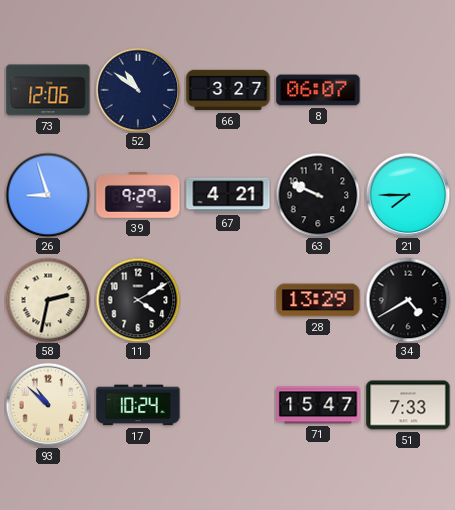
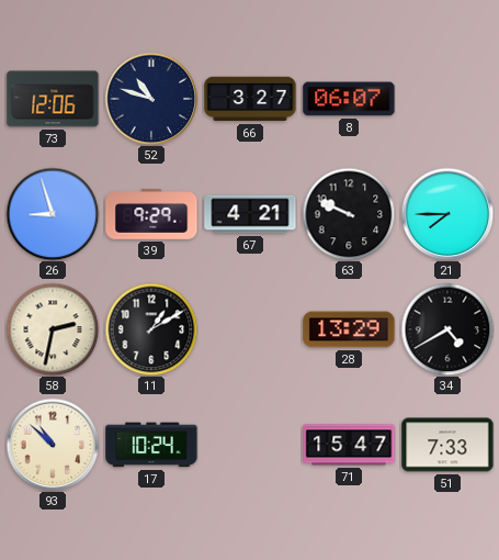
52: 10:51 -> 10:48
11: 4:10 -> 1:10
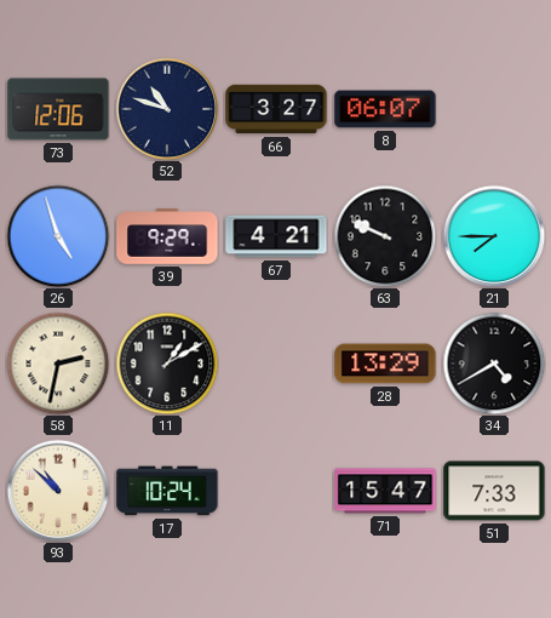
26: 8:57 -> 4:57
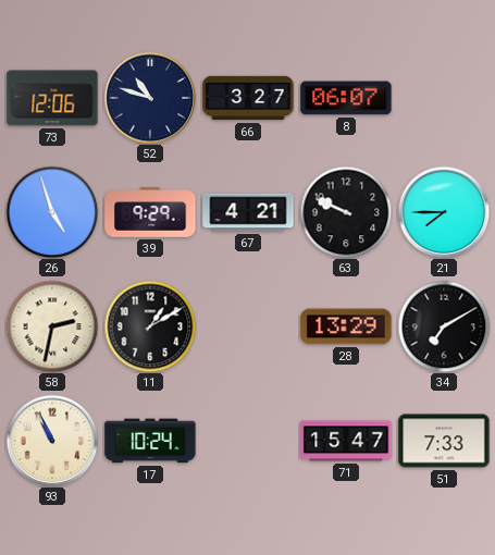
34: 4:40 -> 7:10
93: 10:52 -> 10:56
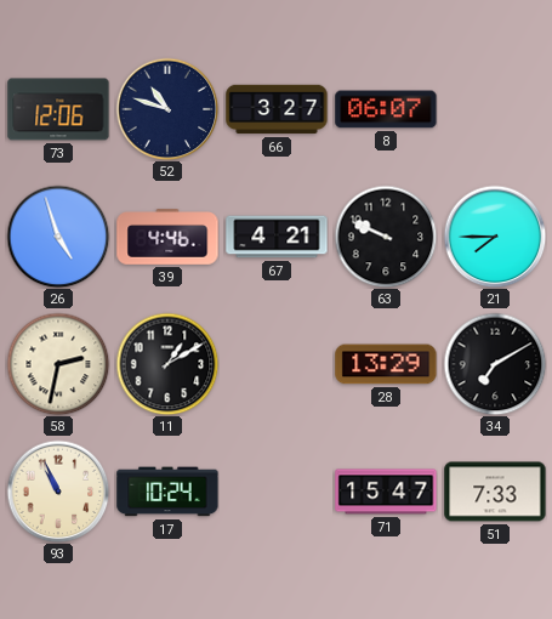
39: 9:29 -> 4:46
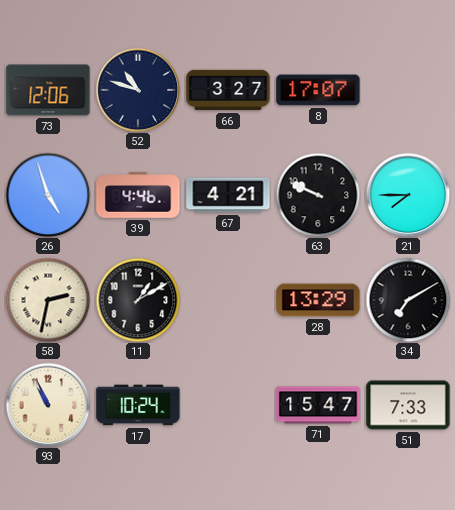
8: 06:07 -> 17:07
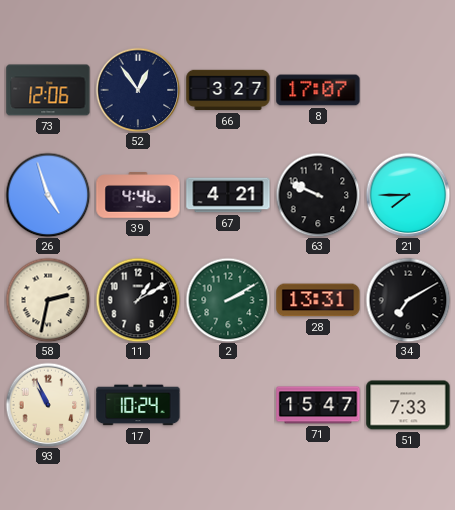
52: 10:48 -> 12:54
2: none -> 2:10
28: 13:29 -> 13:31
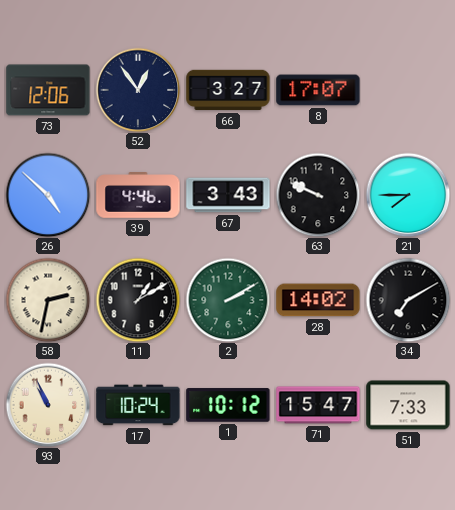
26: 4:57 -> 4:52
67: 4:21 -> 3:43
28: 13:31 -> 14:02
1: none -> 10:12
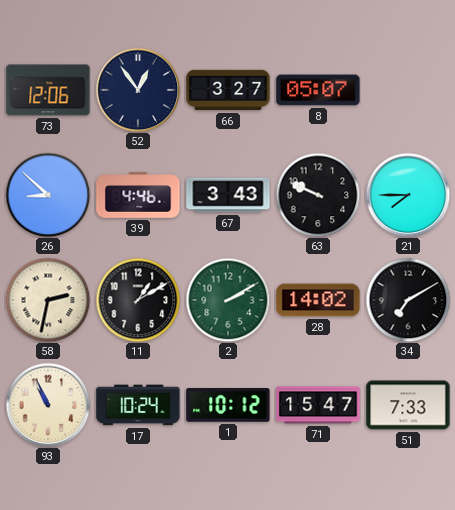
8: 17:07 -> 05:07
26: 4:52 -> 8:52
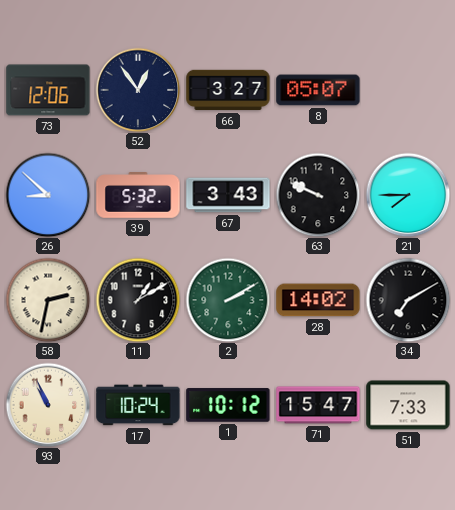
39: 4:46 -> 5:32
